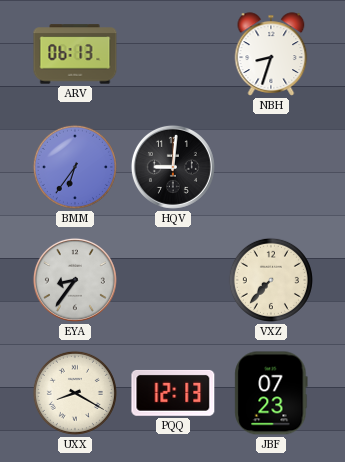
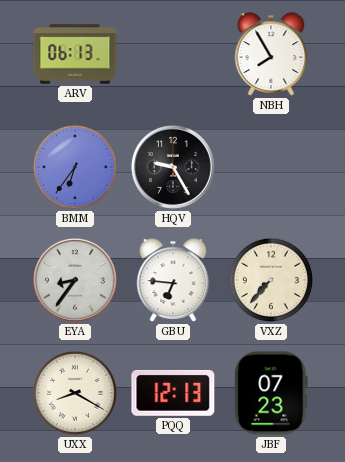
NBH: 8:33 -> 7:55
HQV: 9:01 -> 9:25
GBU: none -> 6:46
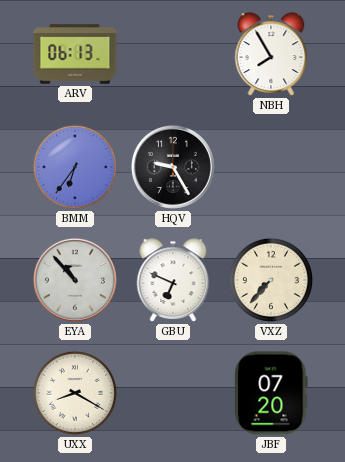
EYA: 8:36 -> 10:53
GBU: 6:46 -> 6:49
PQQ: 12:13 -> none
JBF: 07:23 -> 07:20
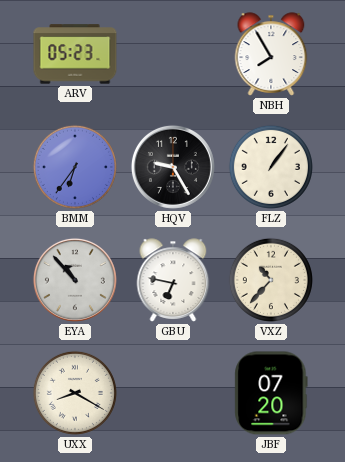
ARV: 06:13 -> 05:23
FLZ: none -> 1:06
GBU: 6:49 -> 6:47
VXZ: 7:37 -> 10:37
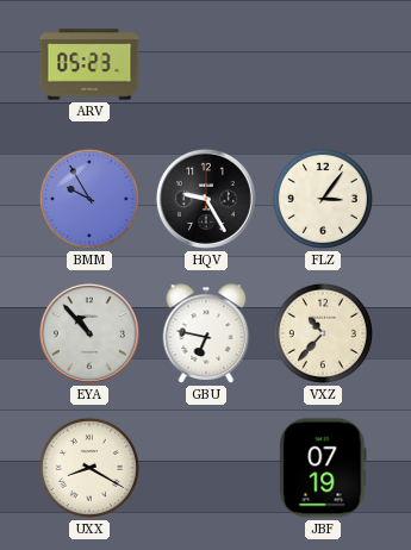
NBH: 7:55 -> none
BMM: 6:36 -> 9:55
FLZ: 1:06 -> 3:06
JBF: 07:20 -> 07:19
